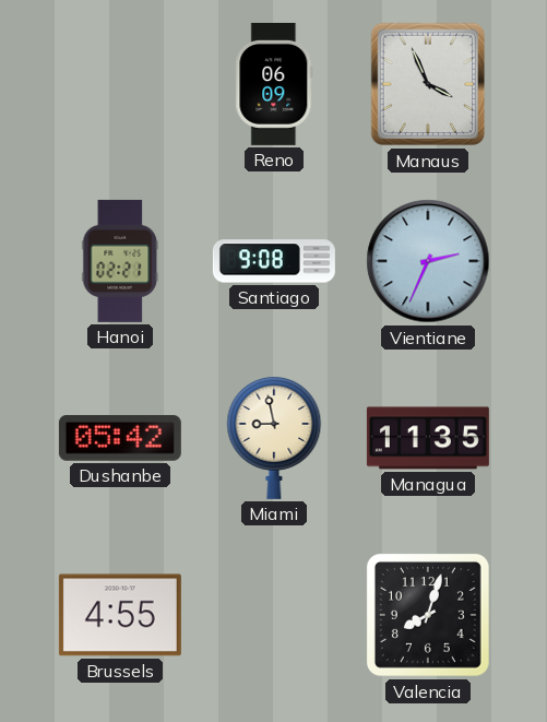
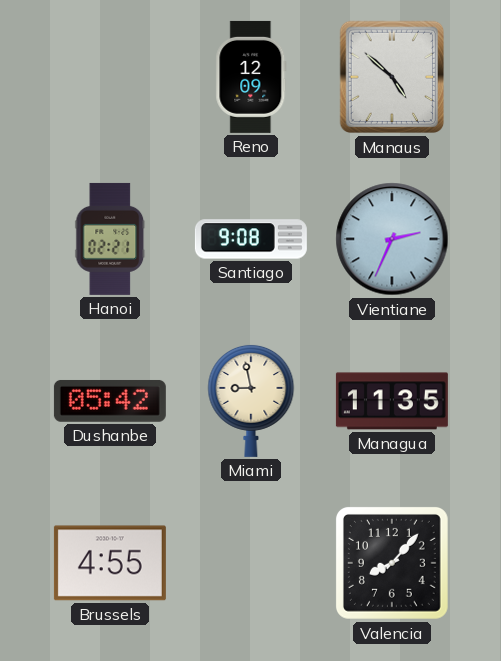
Reno: 06:09 -> 12:09
Manaus: 3:56 -> 4:52
Valencia: 8:03 -> 8:07
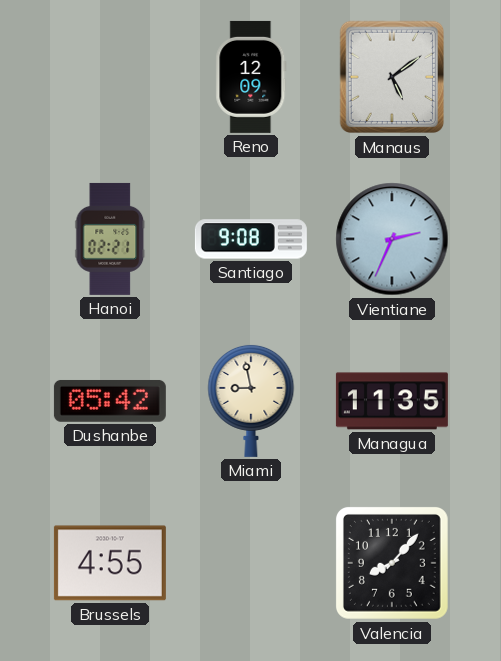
Manaus: 4:52 -> 5:09
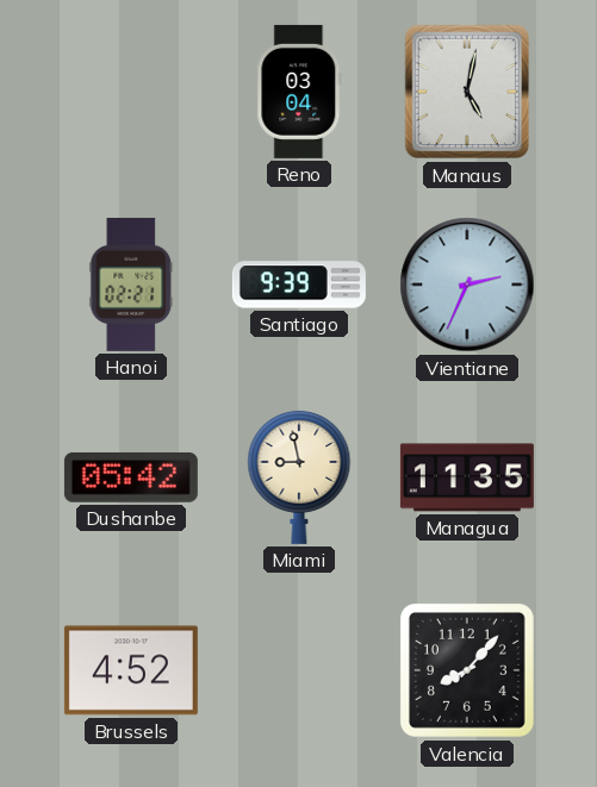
Reno: 12:09 -> 03:04
Manaus: 5:09 -> 5:02
Santiago: 9:08 -> 9:39
Brussels: 4:55 -> 4:52
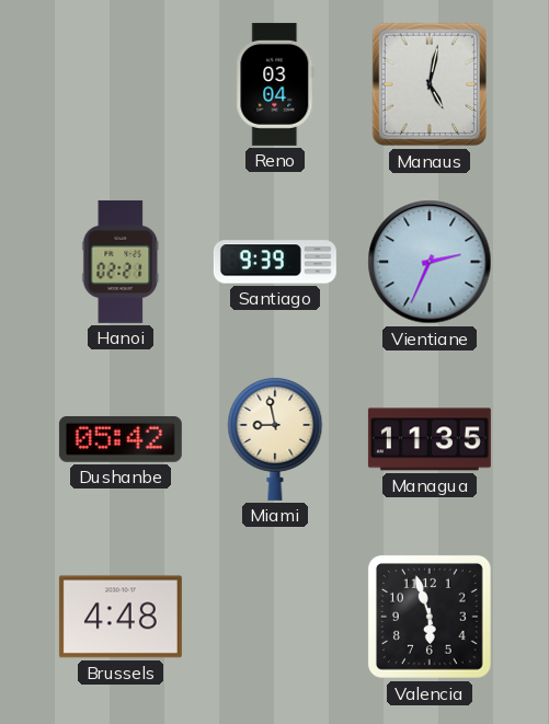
Brussels: 4:52 -> 4:48
Valencia: 8:07 -> 5:57
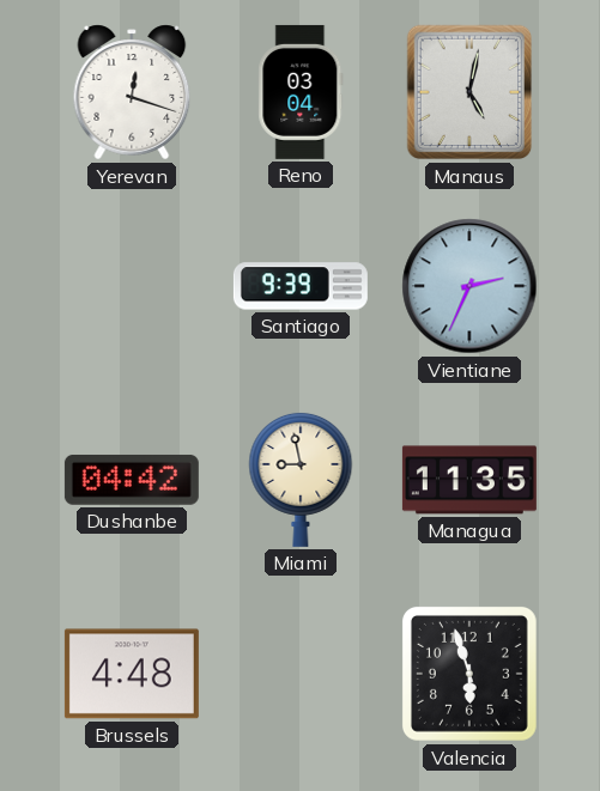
Yerevan: none -> 12:18
Hanoi: 02:21 -> none
Dushanbe: 05:42 -> 04:42
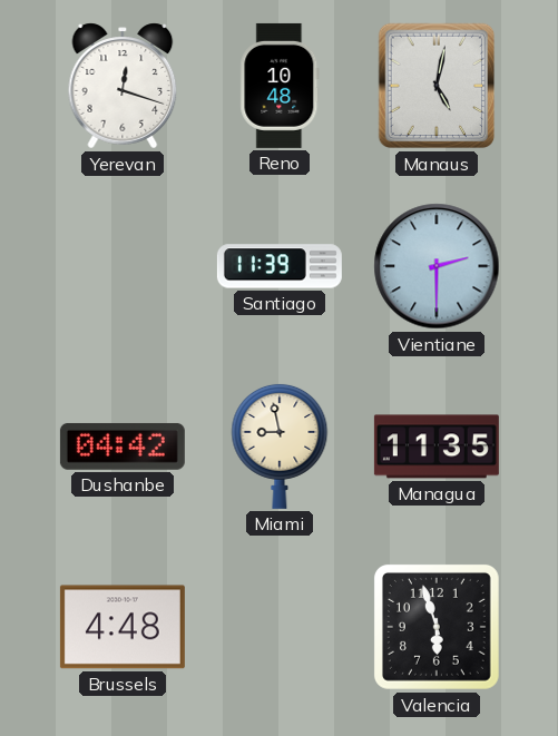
Reno: 03:04 -> 10:48
Santiago: 9:39 -> 11:39
Vientiane: 2:34 -> 2:30
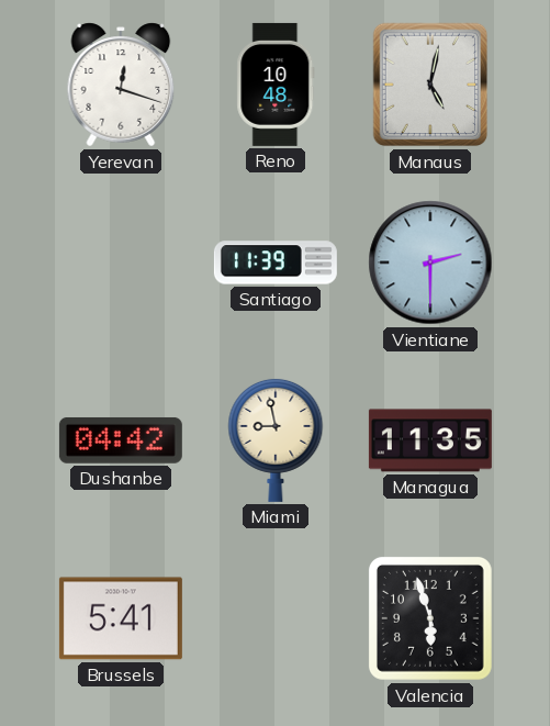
Brussels: 4:48 -> 5:41
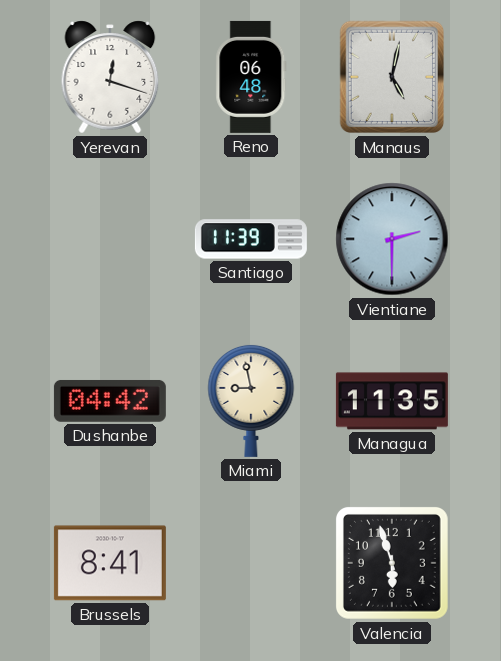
Reno: 10:48 -> 06:48
Brussels: 5:41 -> 8:41
